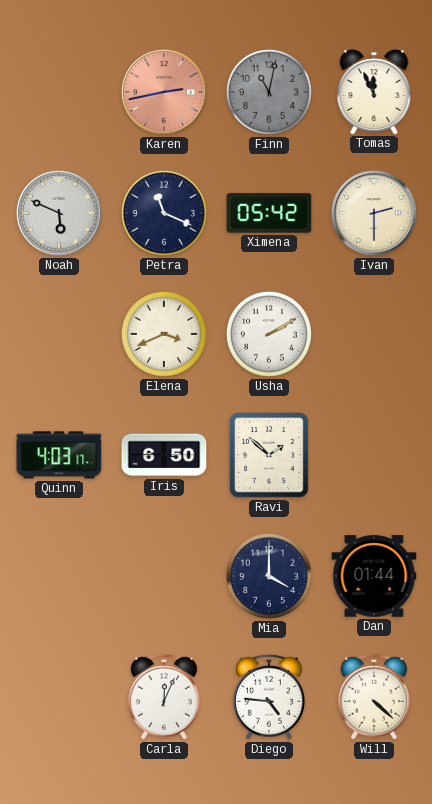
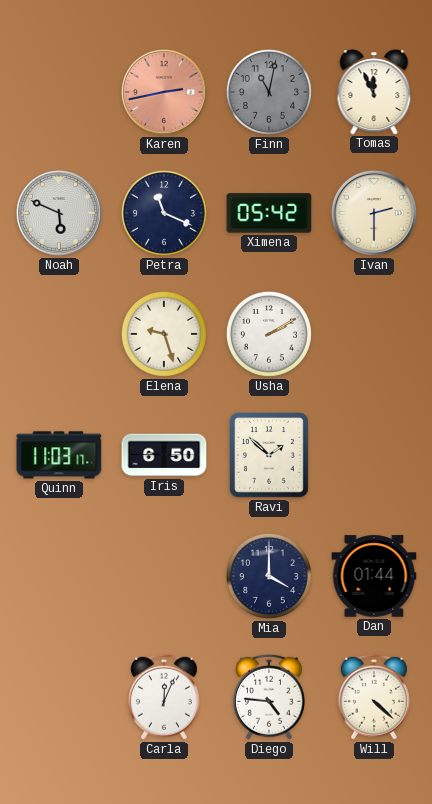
Elena: 3:41 -> 9:27
Quinn: 4:03 -> 11:03
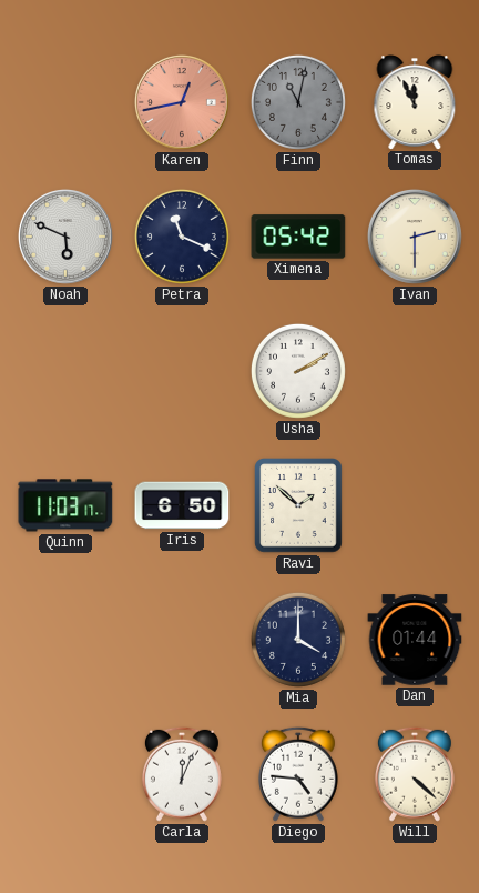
Karen: 2:43 -> 12:43
Elena: 9:27 -> none
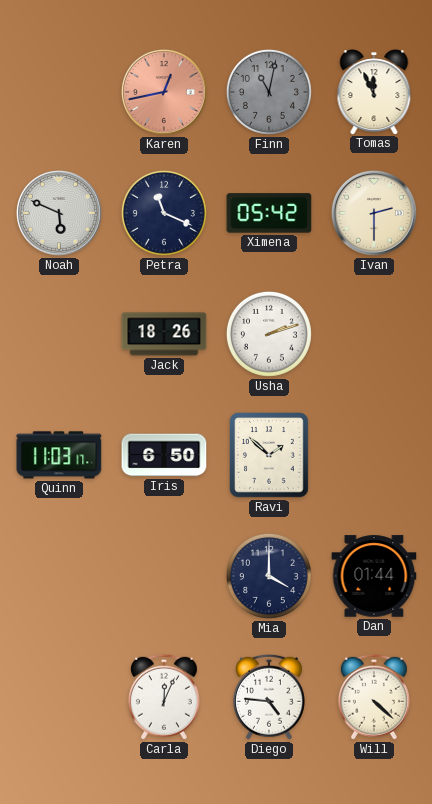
Jack: none -> 18:26
Usha: 2:10 -> 2:12
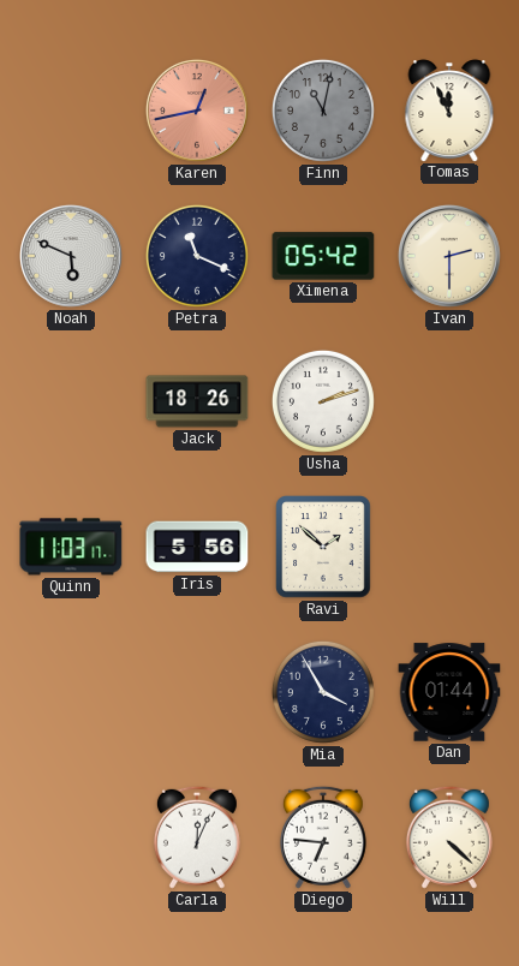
Iris: 6:50 -> 5:56
Mia: 4:00 -> 3:55
Diego: 4:46 -> 6:46
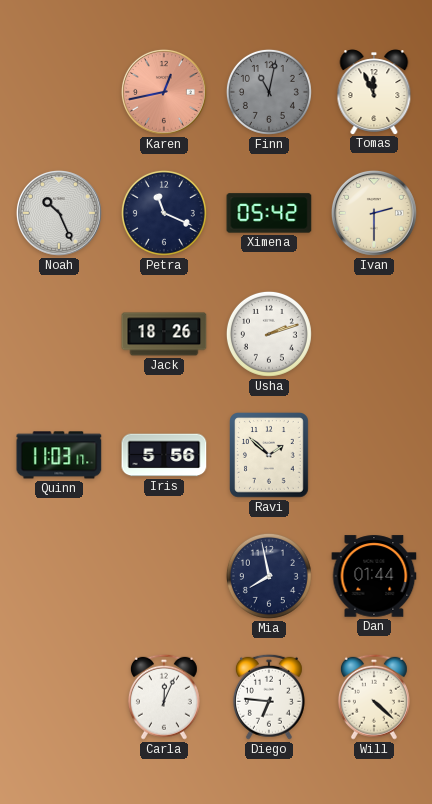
Noah: 5:49 -> 10:26
Mia: 3:55 -> 7:58
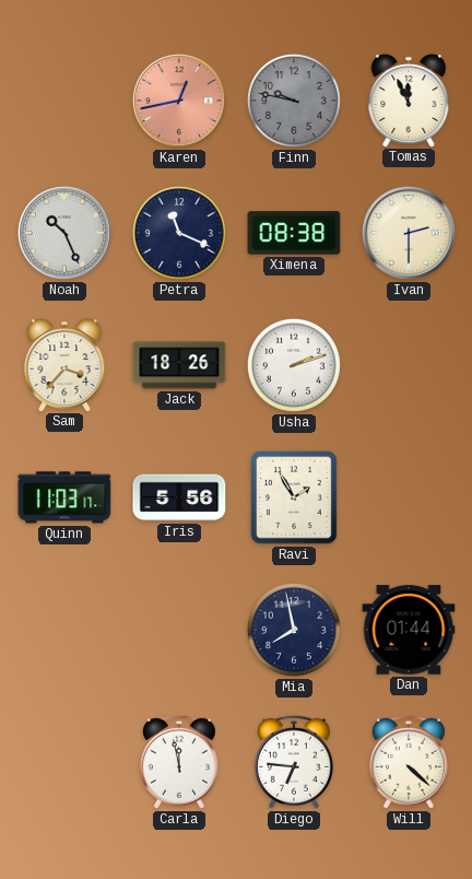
Finn: 11:02 -> 9:47
Ximena: 05:42 -> 08:38
Sam: none -> 3:37
Ravi: 1:52 -> 1:55
Carla: 12:04 -> 11:58
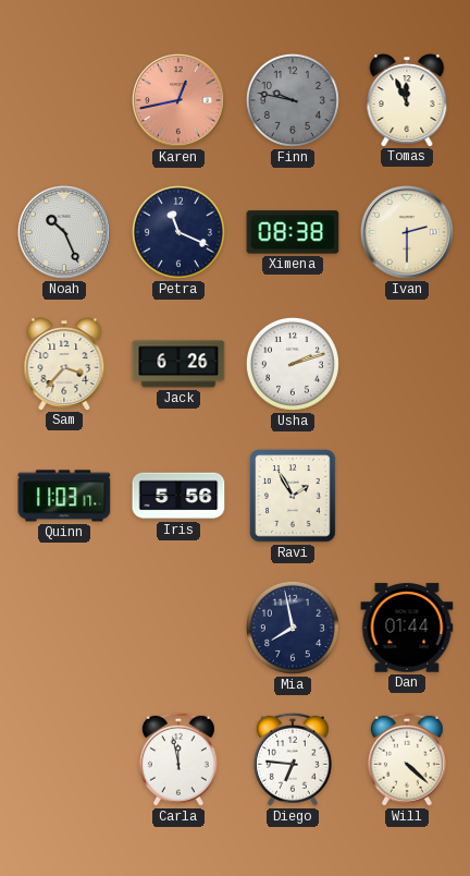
Jack: 18:26 -> 6:26
